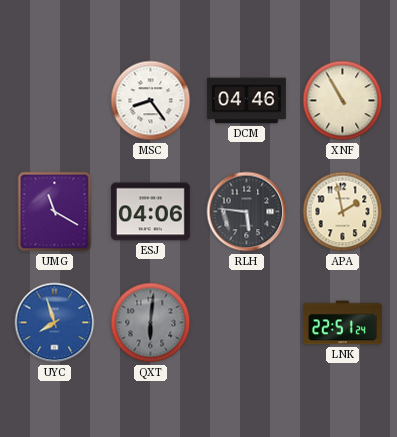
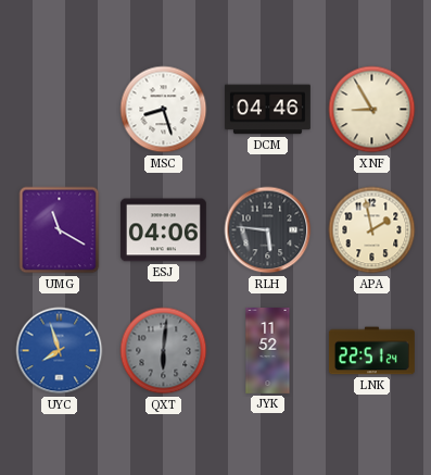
MSC: 8:24 -> 8:27
XNF: 10:55 -> 8:55
JYK: none -> 11:52
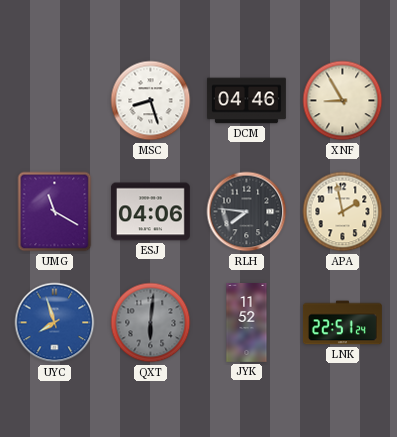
RLH: 5:46 -> 7:46
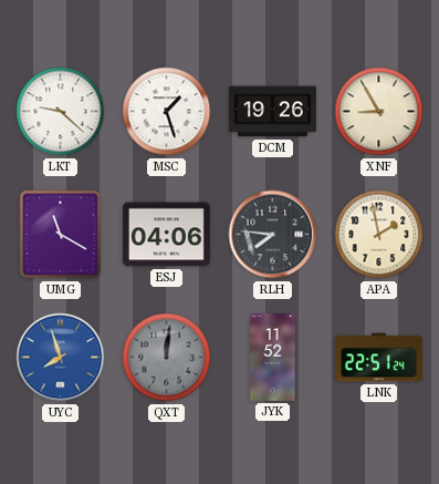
LKT: none -> 9:22
MSC: 8:27 -> 1:27
DCM: 04:46 -> 19:26
QXT: 6:01 -> 12:01
